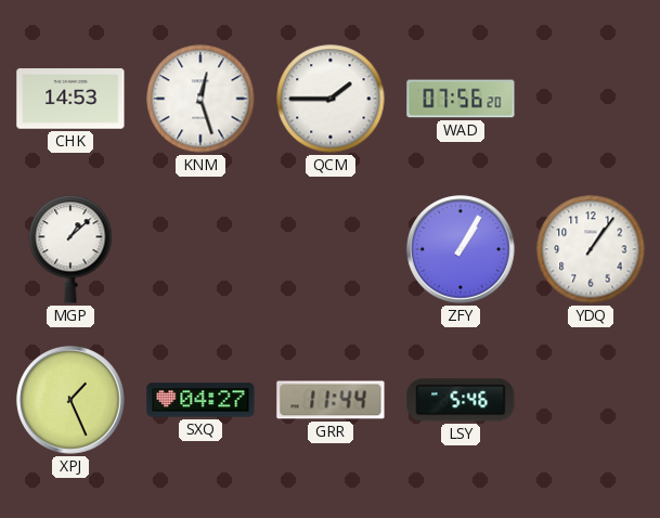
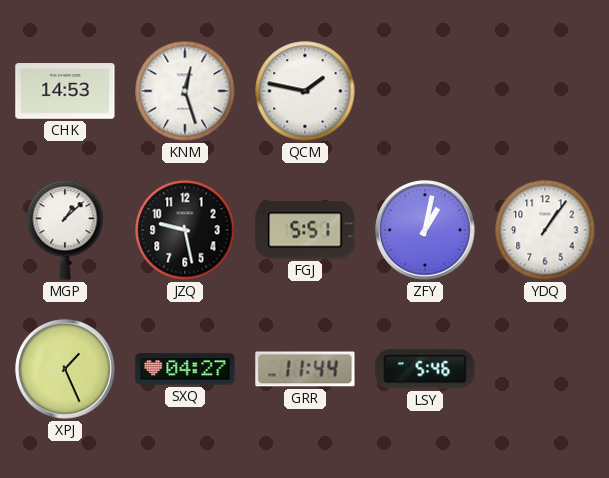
QCM: 1:45 -> 1:47
WAD: 07:56 -> none
JZQ: none -> 9:28
FGJ: none -> 5:51
ZFY: 1:05 -> 1:02
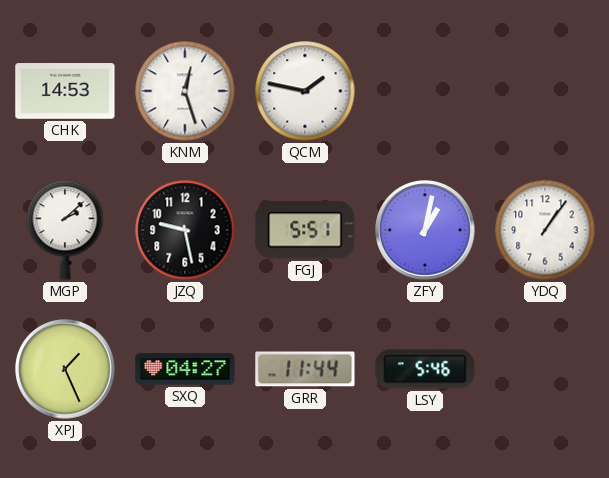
MGP: 1:08 -> 2:08
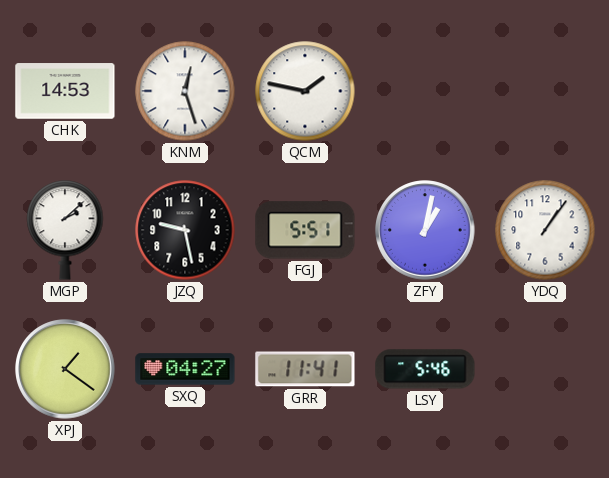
XPJ: 1:26 -> 1:21
GRR: 11:44 -> 11:41
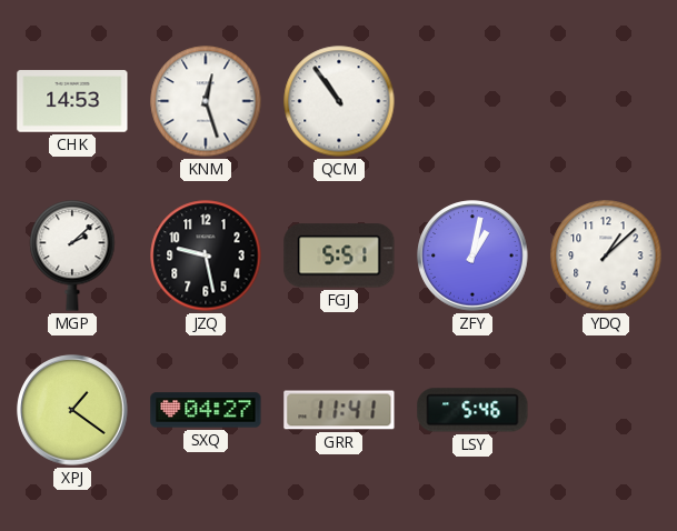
QCM: 1:47 -> 10:54
YDQ: 1:06 -> 1:08
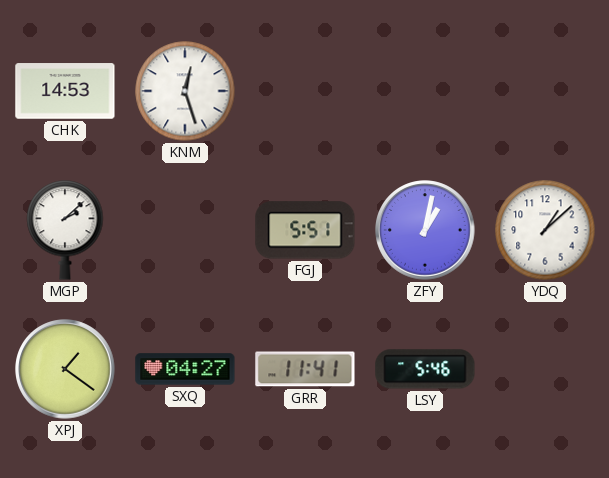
QCM: 10:54 -> none
JZQ: 9:28 -> none
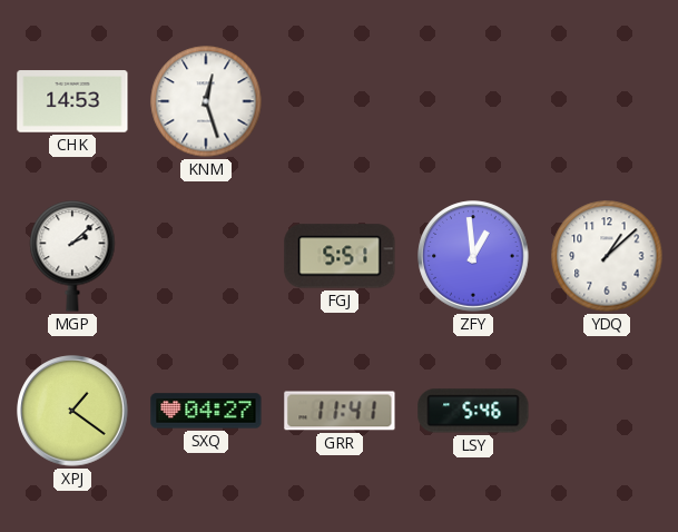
ZFY: 1:02 -> 12:59
